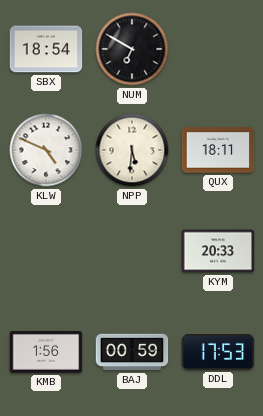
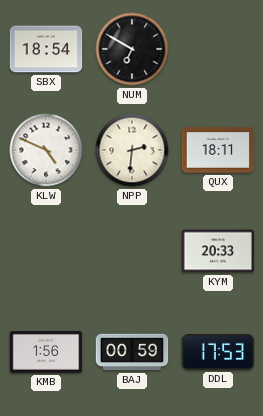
NPP: 5:31 -> 2:31
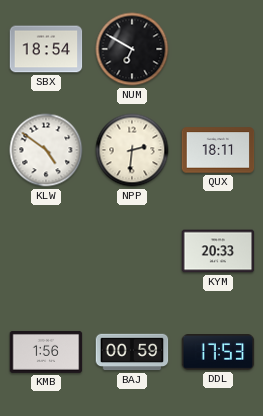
KLW: 4:49 -> 4:51
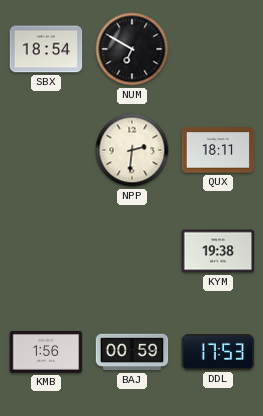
KLW: 4:51 -> none
KYM: 20:33 -> 19:38
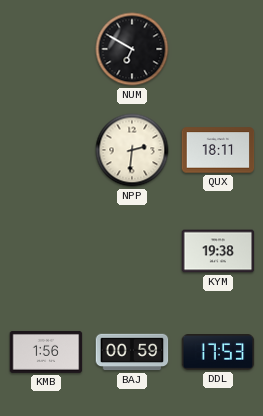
SBX: 18:54 -> none
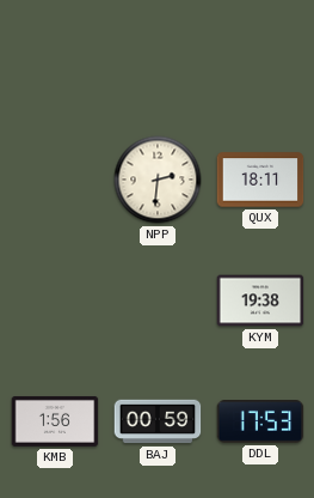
NUM: 6:50 -> none
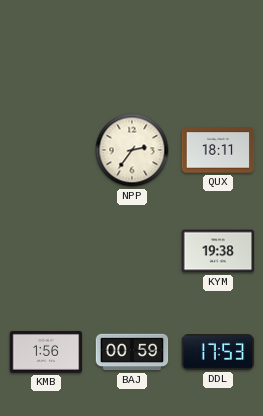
NPP: 2:31 -> 2:36
